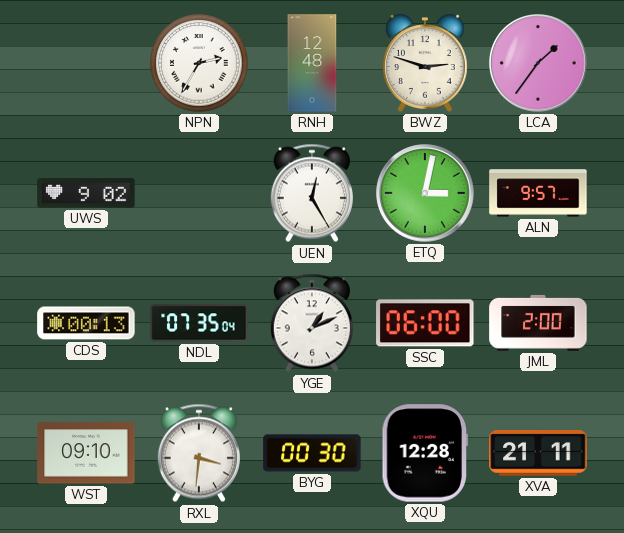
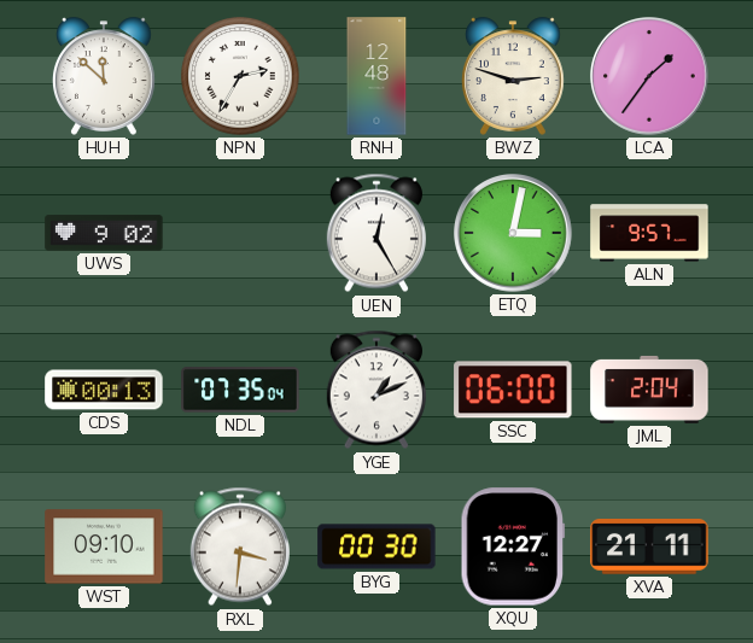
HUH: none -> 11:52
JML: 2:00 -> 2:04
XQU: 12:28 -> 12:27
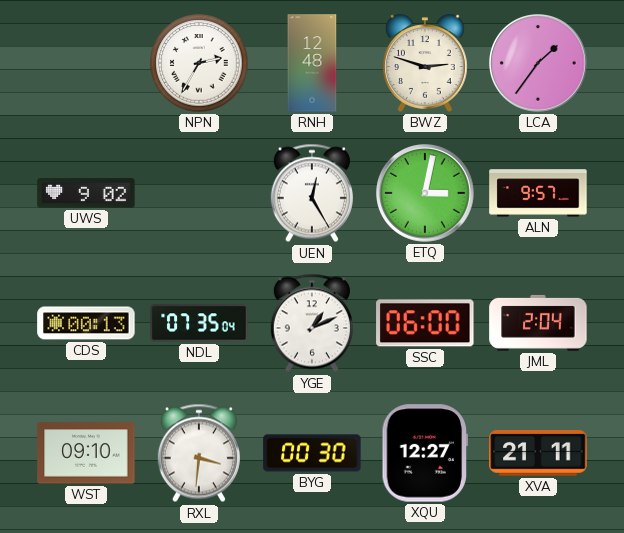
HUH: 11:52 -> none
